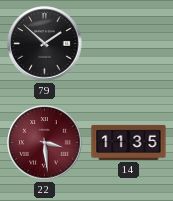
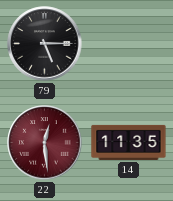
79: 1:52 -> 5:15
22: 3:29 -> 12:29
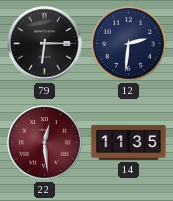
79: 5:15 -> 6:15
12: none -> 2:31
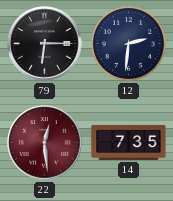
14: 11:35 -> 7:35
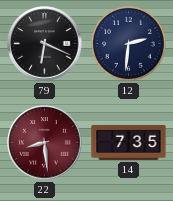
79: 6:15 -> 6:19
22: 12:29 -> 8:29
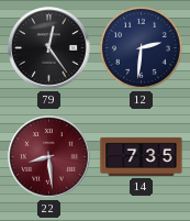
79: 6:19 -> 12:24
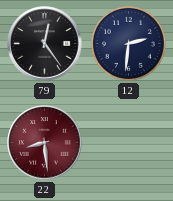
14: 7:35 -> none
